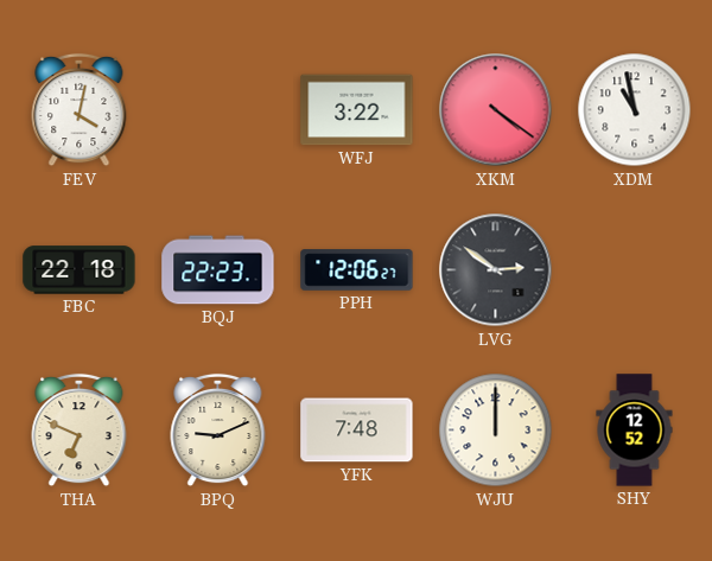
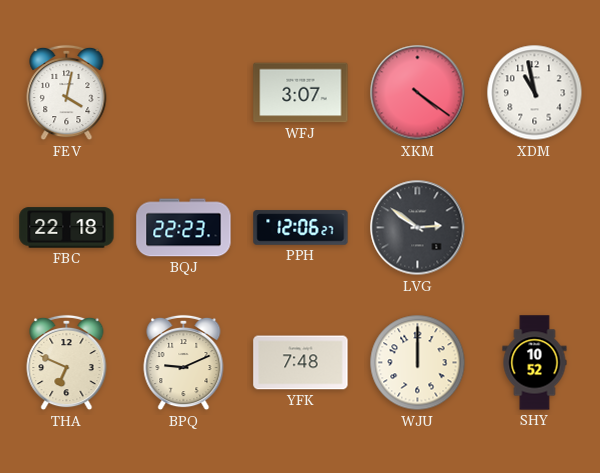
WFJ: 3:22 -> 3:07
SHY: 12:52 -> 10:52
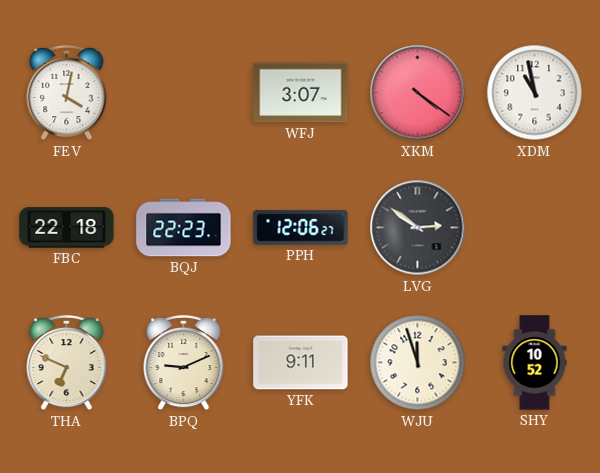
YFK: 7:48 -> 9:11
WJU: 12:00 -> 11:57
